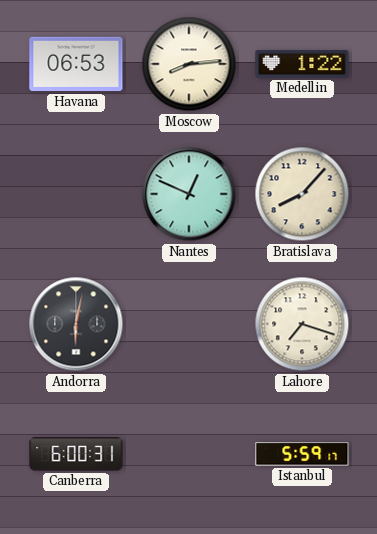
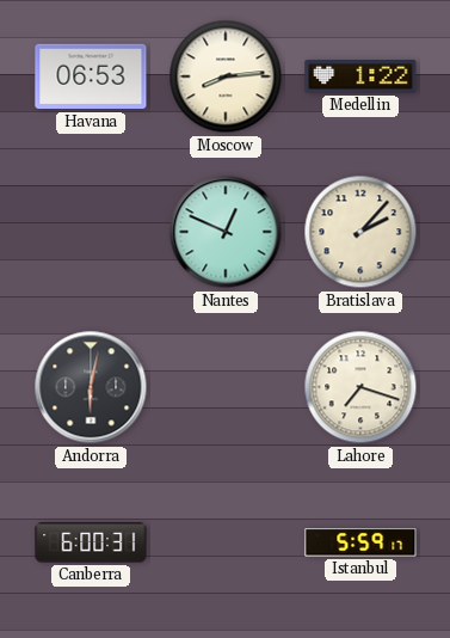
Bratislava: 8:07 -> 2:07
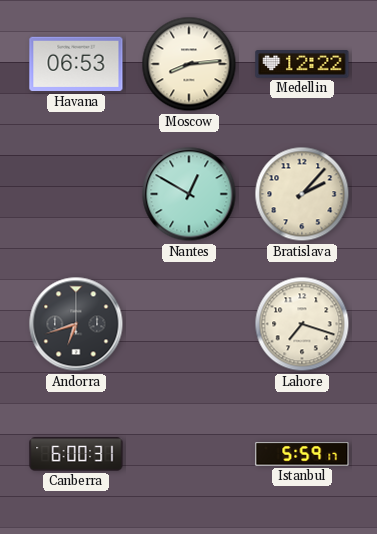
Medellin: 1:22 -> 12:22
Nantes: 12:49 -> 12:50
Andorra: 6:02 -> 6:42
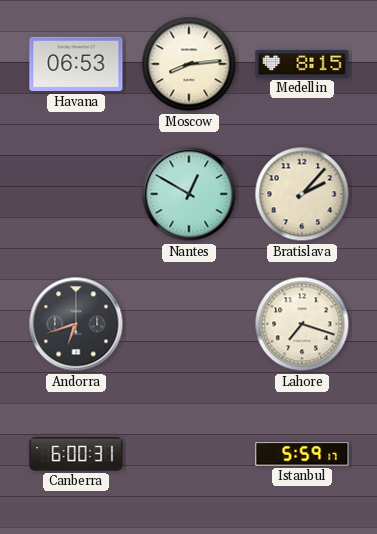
Medellin: 12:22 -> 8:15
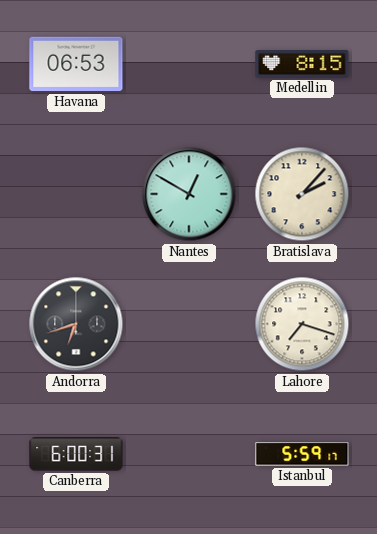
Moscow: 8:14 -> none
